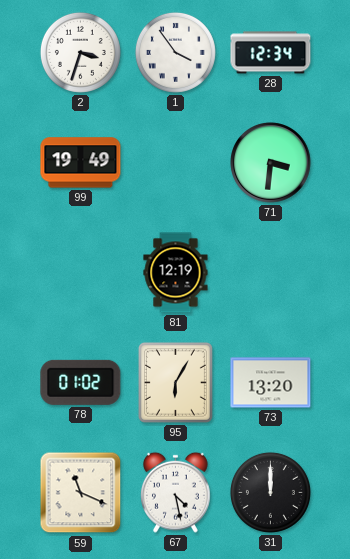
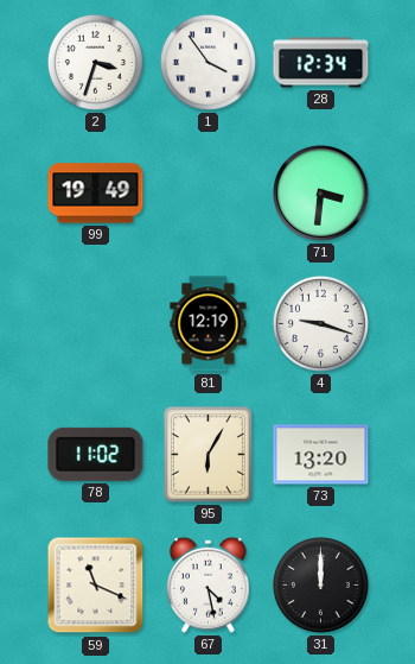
4: none -> 9:18
78: 01:02 -> 11:02
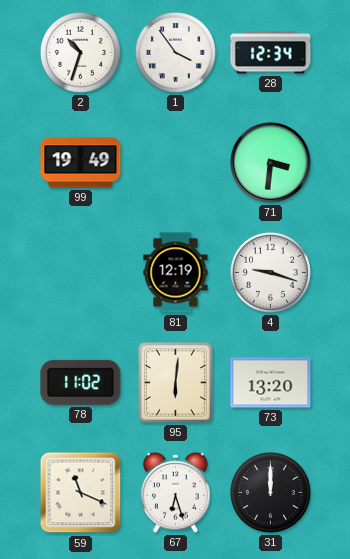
2: 3:33 -> 10:33
95: 6:05 -> 6:01
67: 4:28 -> 6:27
